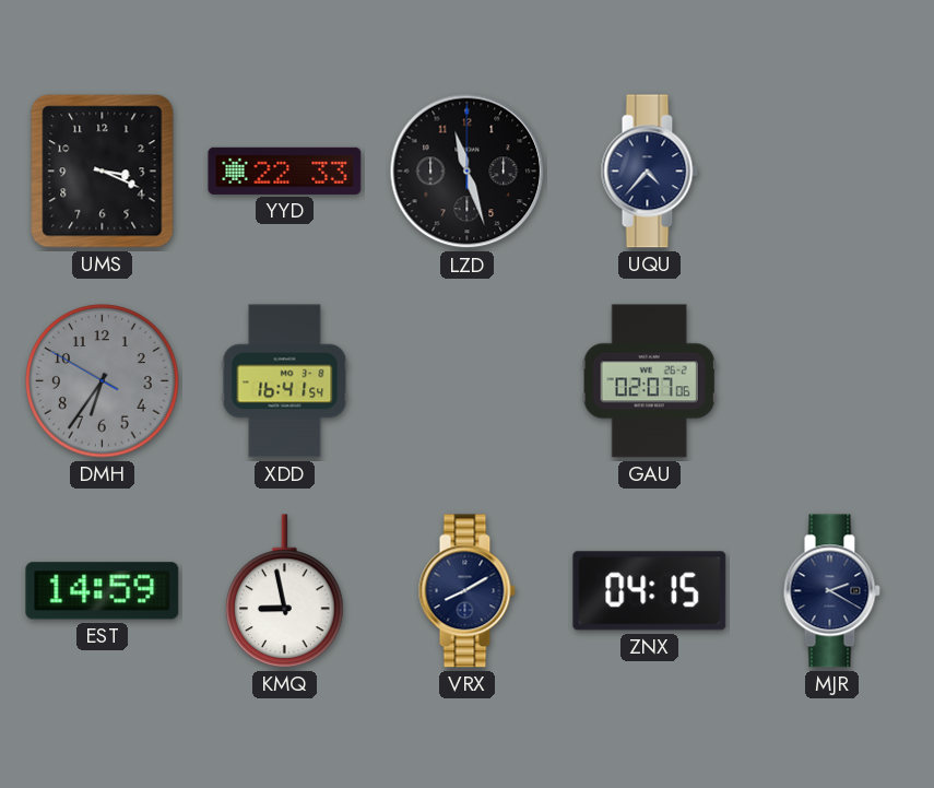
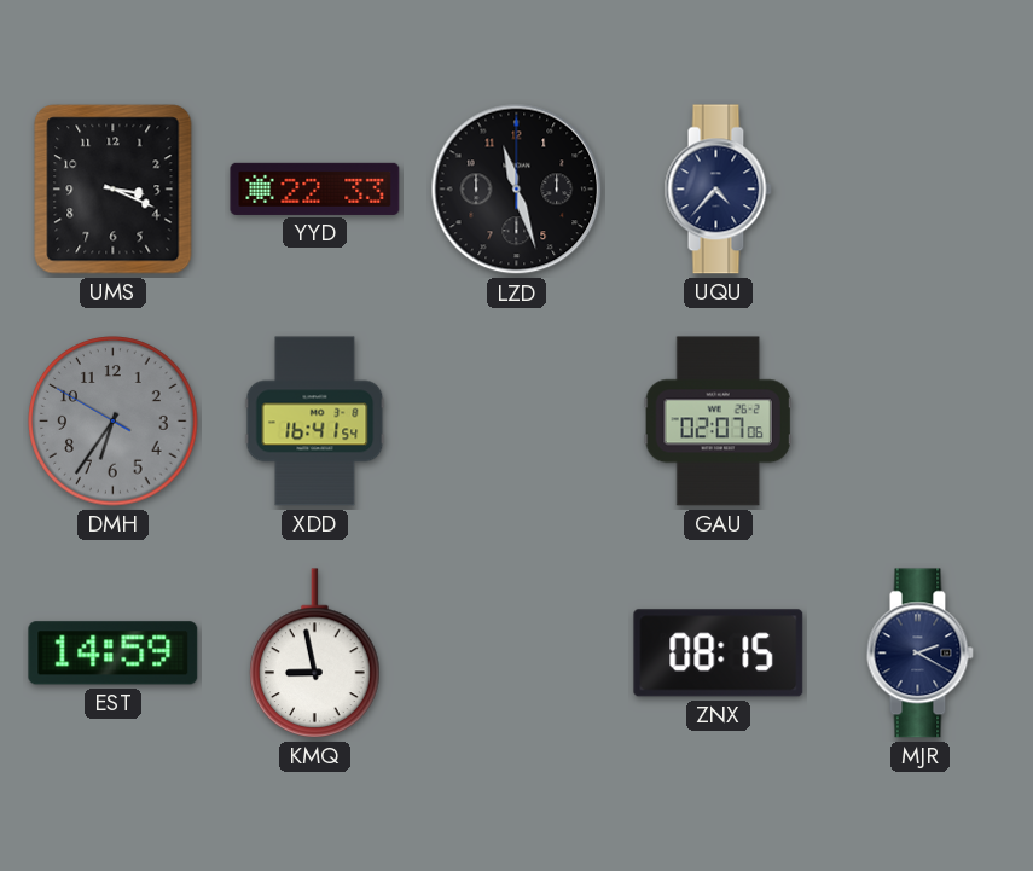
VRX: 8:10 -> none
ZNX: 04:15 -> 08:15
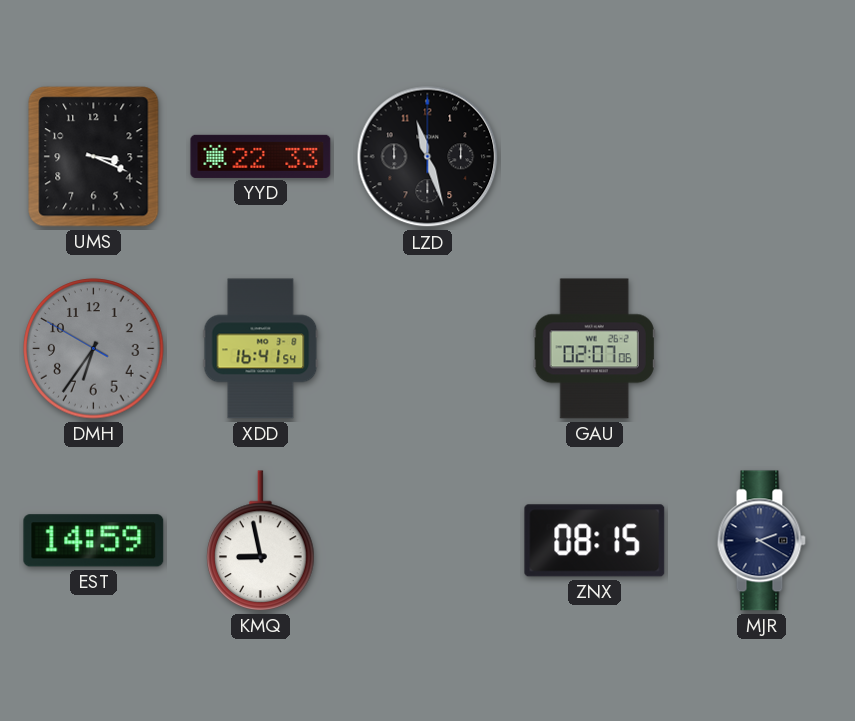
UQU: 4:37 -> none
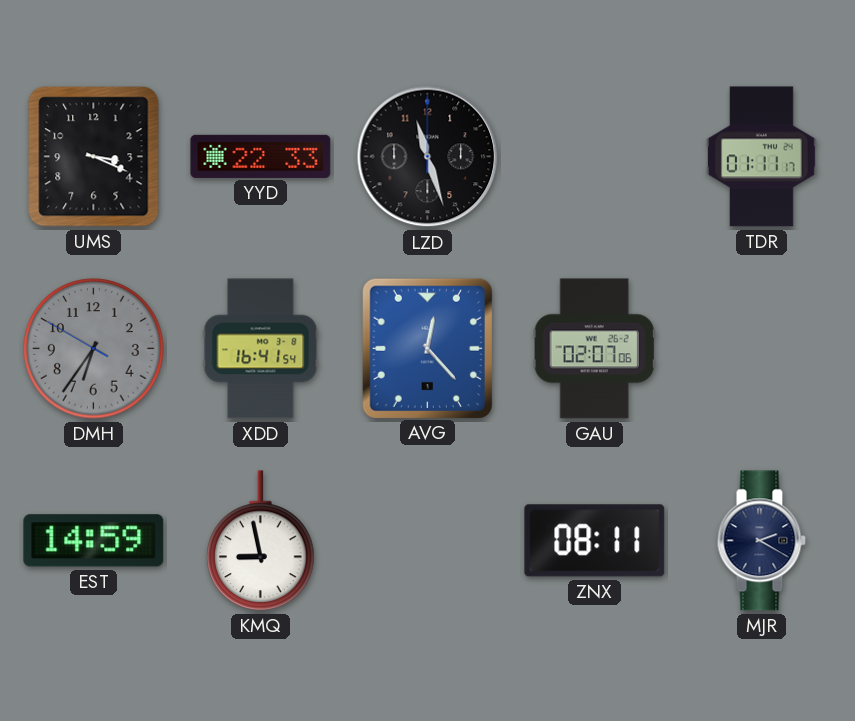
TDR: none -> 01:11
AVG: none -> 12:23
ZNX: 08:15 -> 08:11
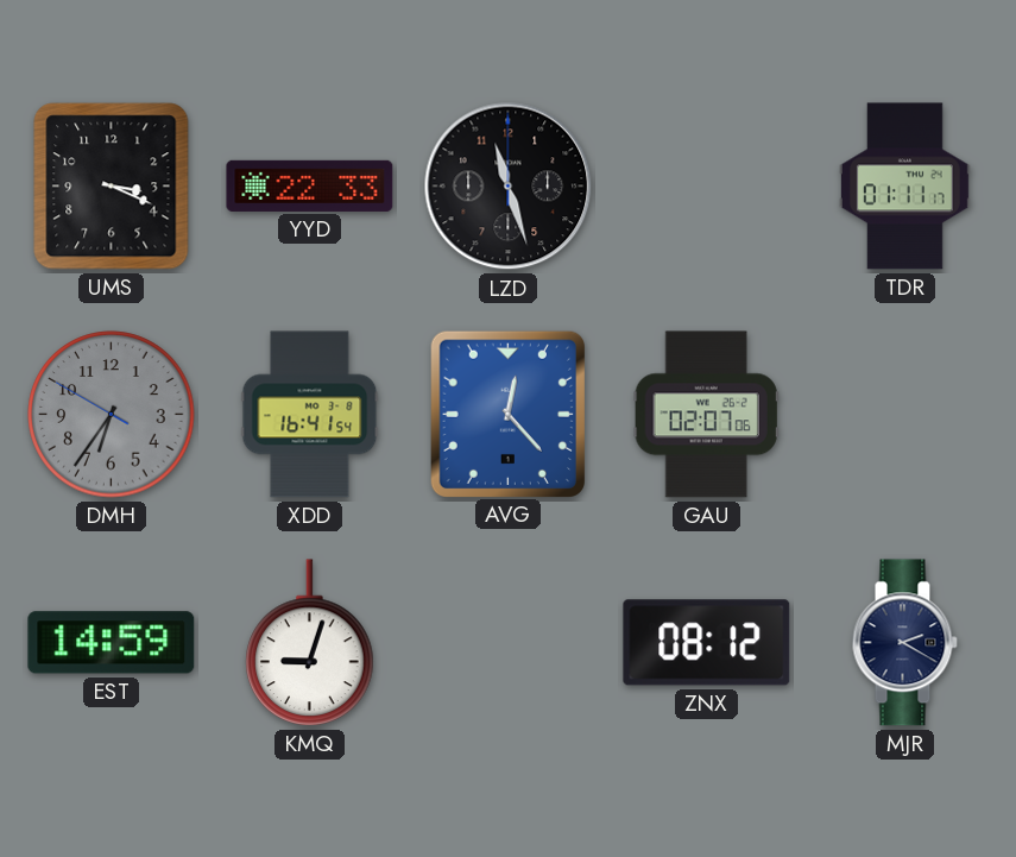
KMQ: 8:58 -> 9:03
ZNX: 08:11 -> 08:12
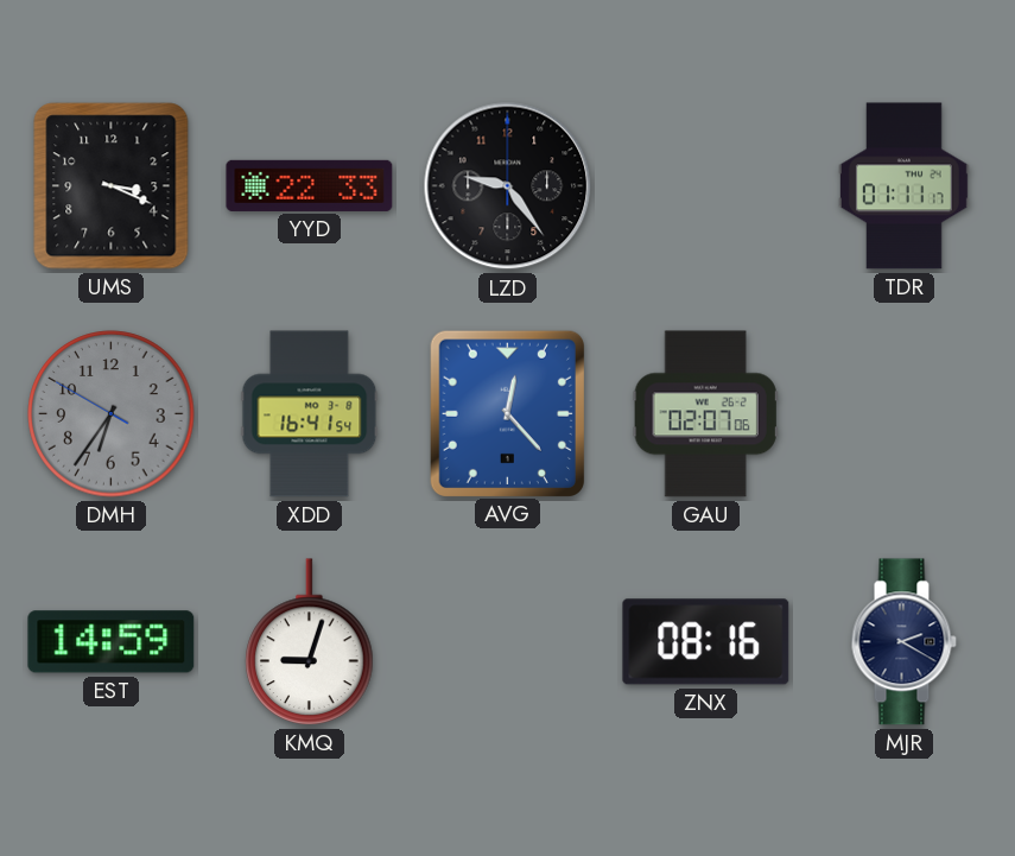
LZD: 11:27 -> 9:24
ZNX: 08:12 -> 08:16
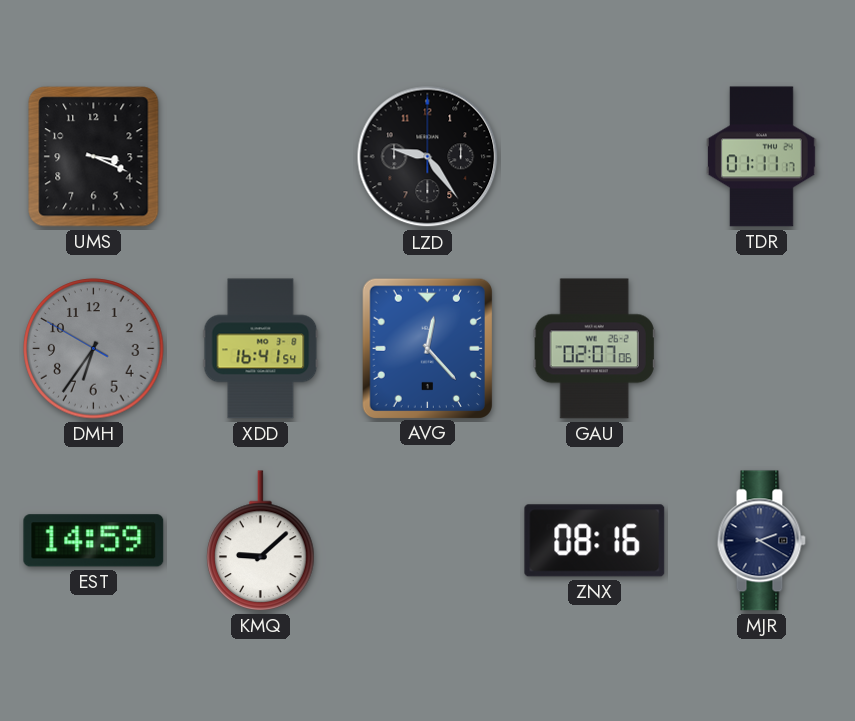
YYD: 22:33 -> none
KMQ: 9:03 -> 9:08
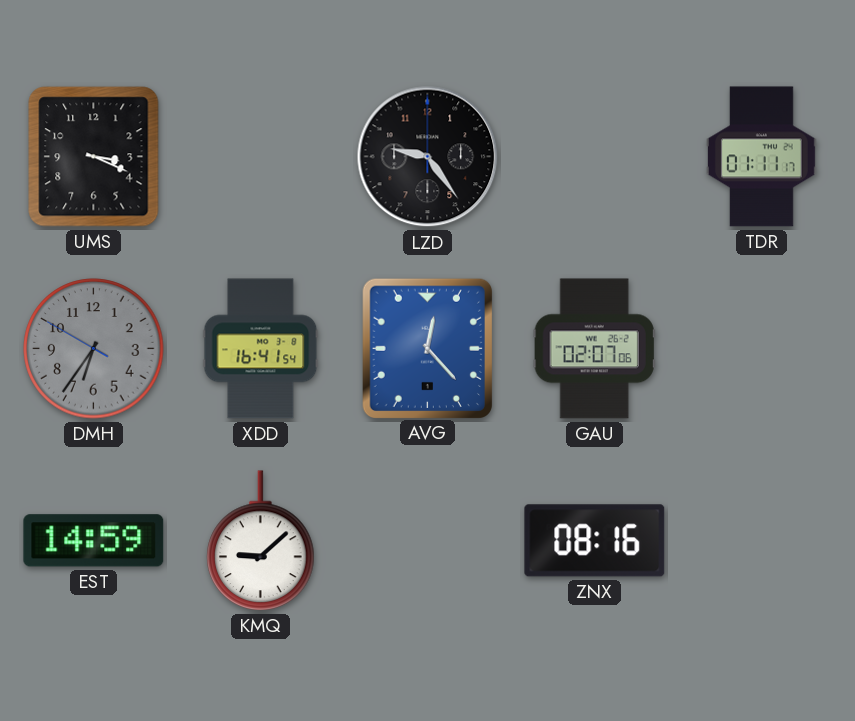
MJR: 2:20 -> none
